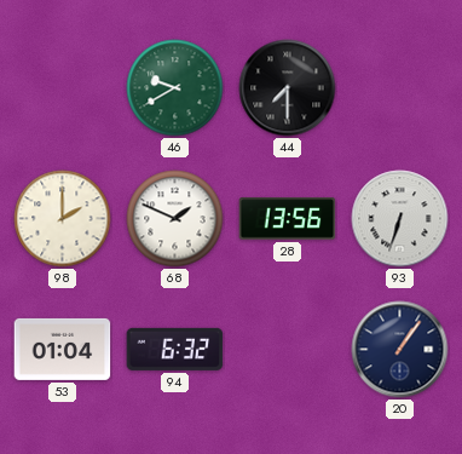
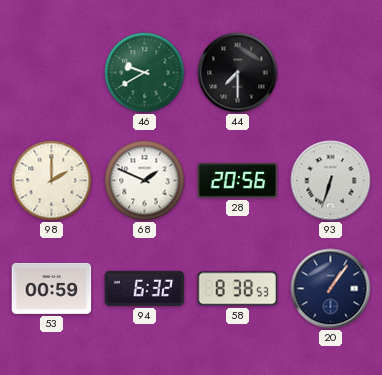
28: 13:56 -> 20:56
53: 01:04 -> 00:59
58: none -> 8:38
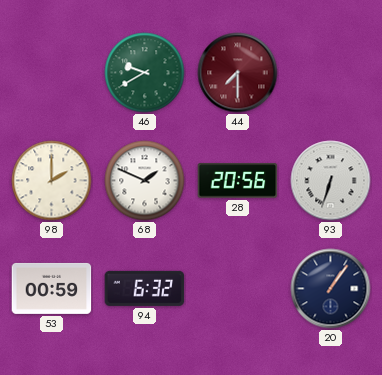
44 dial: black -> burgundy
58: 8:38 -> none
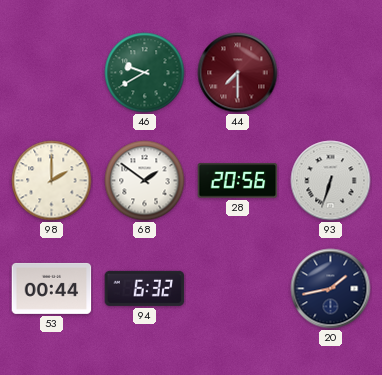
68: 1:49 -> 1:51
53: 00:59 -> 00:44
20: 1:06 -> 1:43
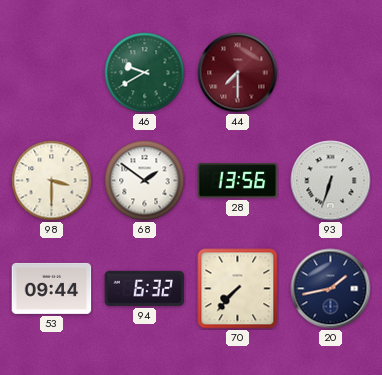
98: 2:00 -> 3:30
28: 20:56 -> 13:56
53: 00:44 -> 09:44
70: none -> 7:37
